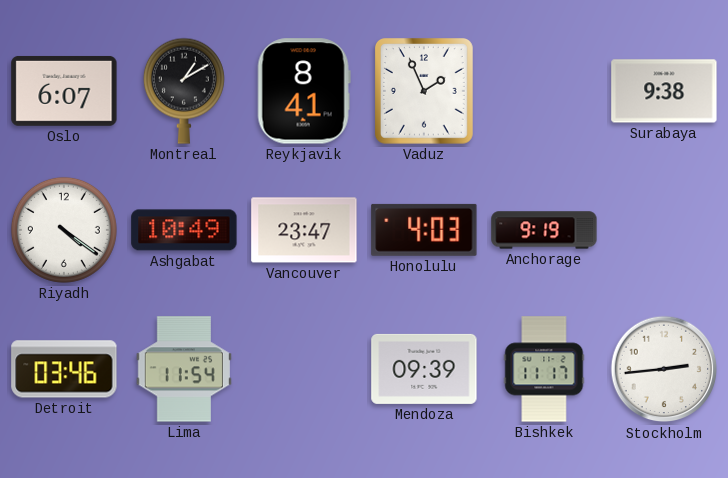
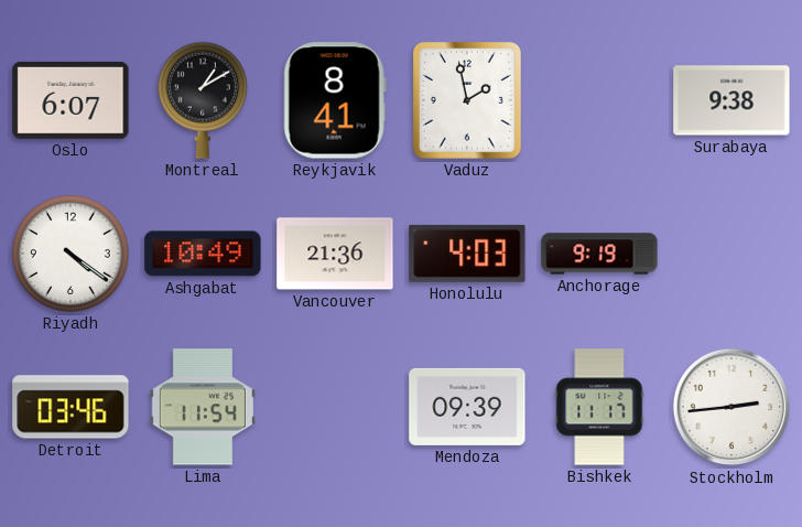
Vaduz: 1:56 -> 1:58
Vancouver: 23:47 -> 21:36
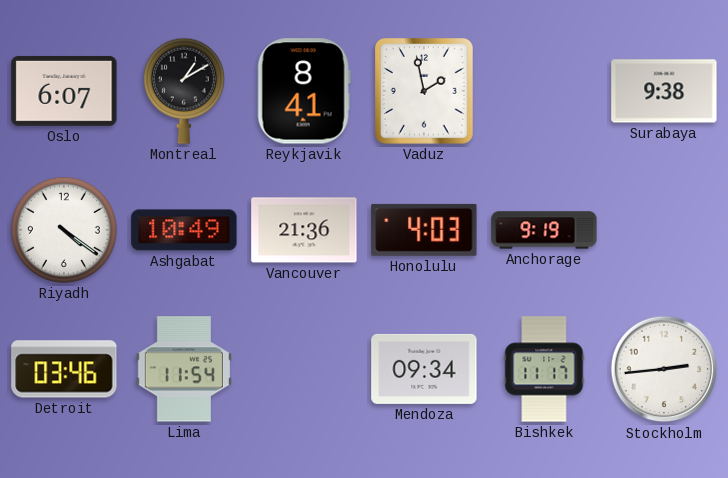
Mendoza: 09:39 -> 09:34
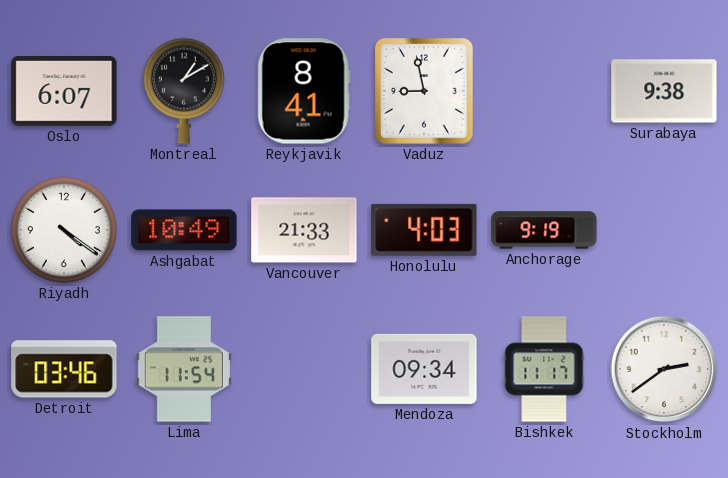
Vaduz: 1:58 -> 8:58
Vancouver: 21:36 -> 21:33
Stockholm: 2:44 -> 2:39
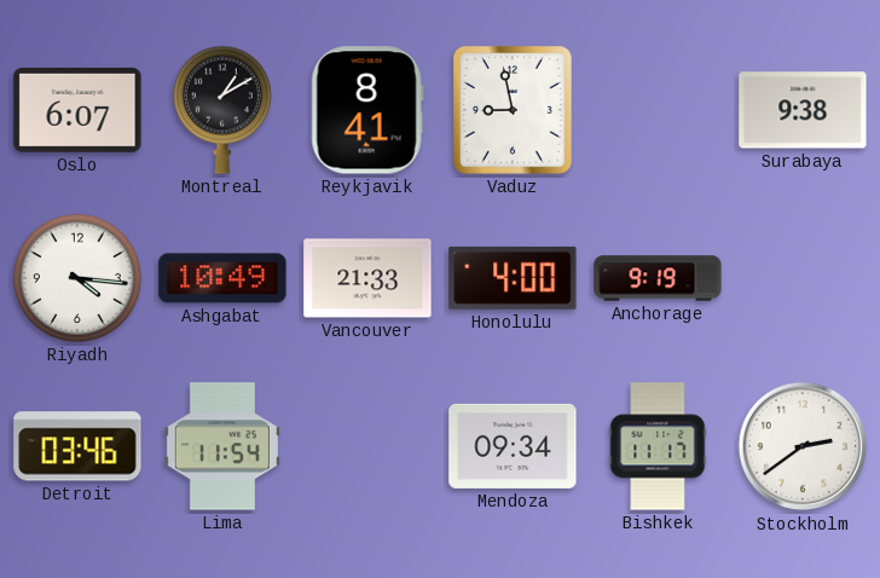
Riyadh: 4:21 -> 4:16
Honolulu: 4:03 -> 4:00
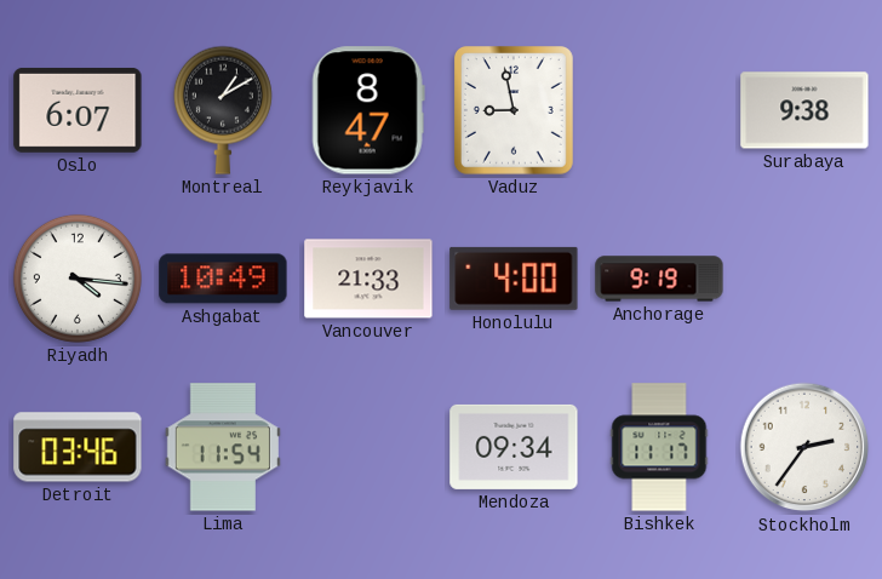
Reykjavik: 8:41 -> 8:47
Stockholm: 2:39 -> 2:36
